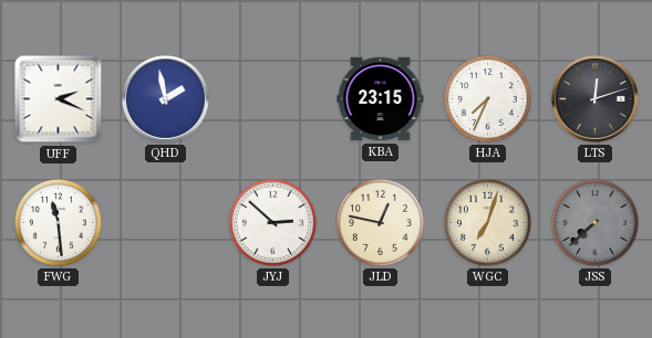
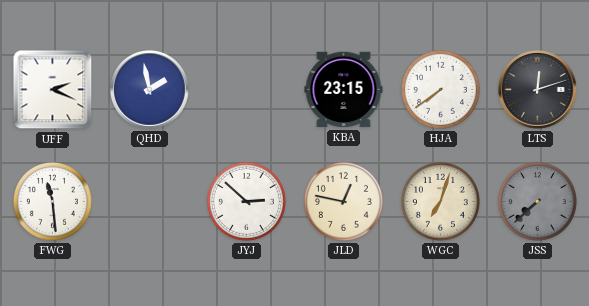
HJA: 7:34 -> 7:39
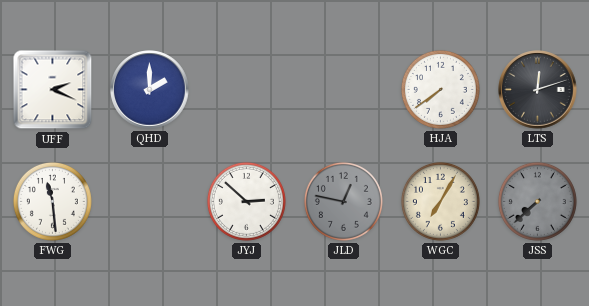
QHD: 1:58 -> 2:00
KBA: 23:15 -> none
JLD dial: cream -> grey
WGC: 7:03 -> 7:05
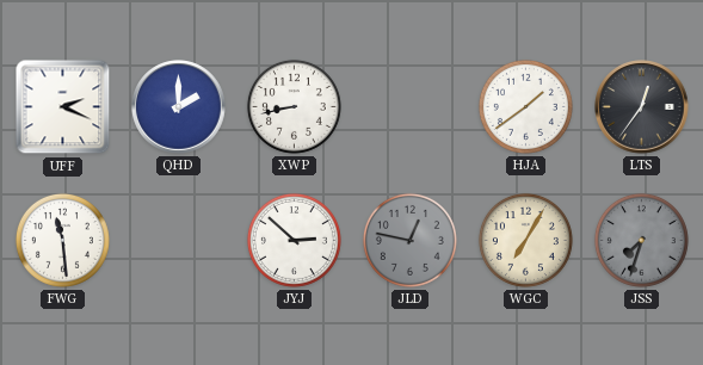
XWP: none -> 8:43
HJA: 7:39 -> 1:39
LTS: 12:12 -> 12:36
JSS: 7:38 -> 7:33
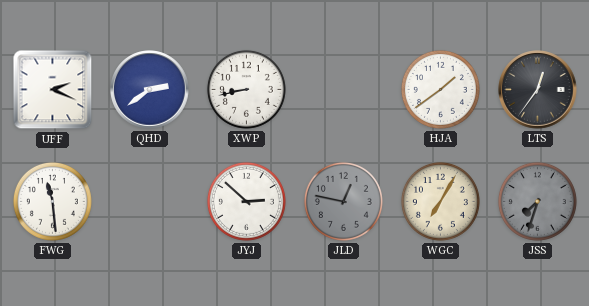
QHD: 2:00 -> 2:39
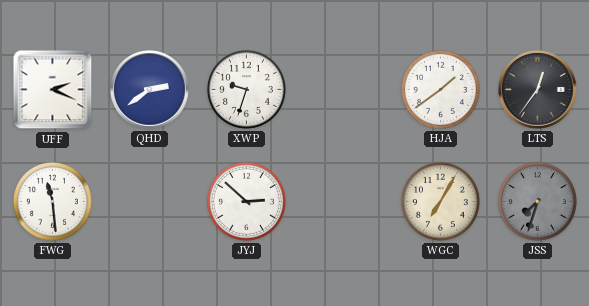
XWP: 8:43 -> 9:33
JLD: 12:47 -> none
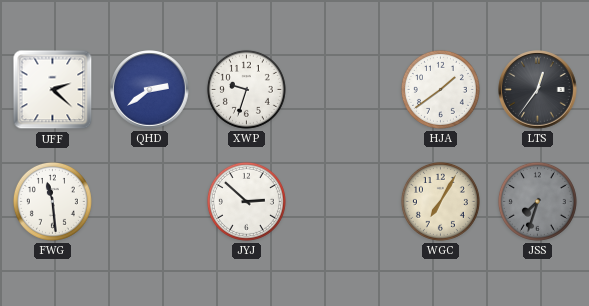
UFF: 2:19 -> 2:22
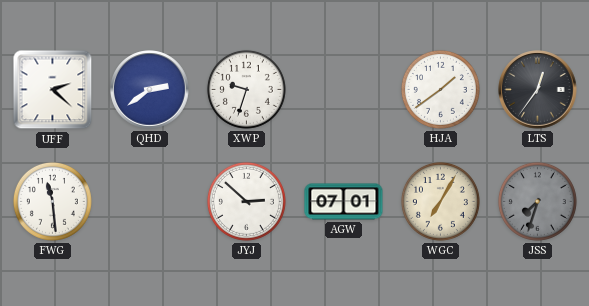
AGW: none -> 07:01
